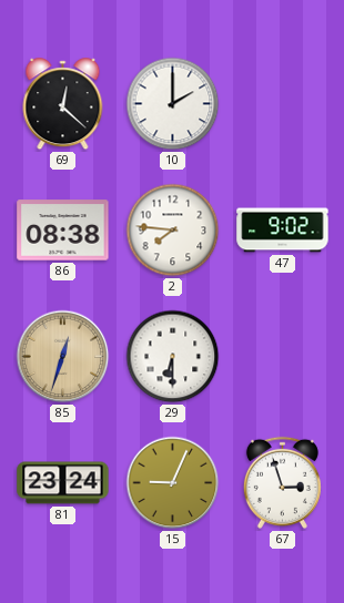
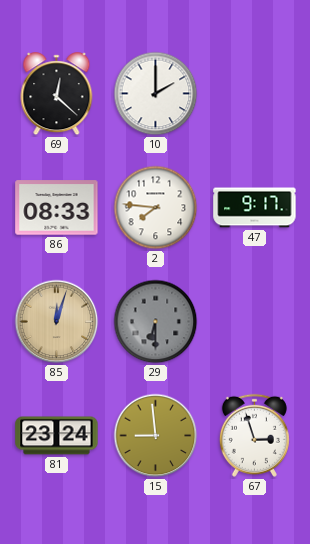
86: 08:38 -> 08:33
47: 9:02 -> 9:17
85: 12:33 -> 12:03
29 dial: white -> grey
15: 9:04 -> 8:59
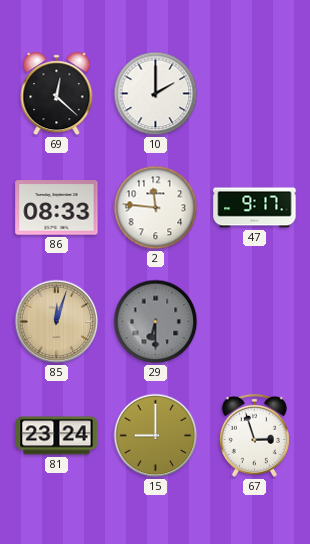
2: 7:46 -> 11:46
15: 8:59 -> 9:00
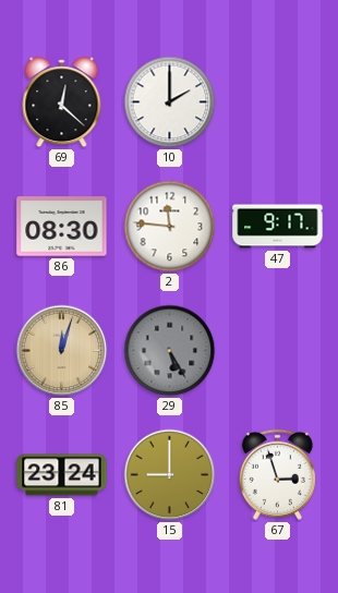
86: 08:33 -> 08:30
29: 6:30 -> 5:25
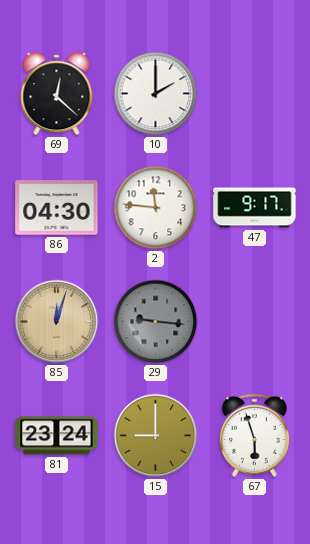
86: 08:30 -> 04:30
29: 5:25 -> 9:16
67: 2:57 -> 5:57
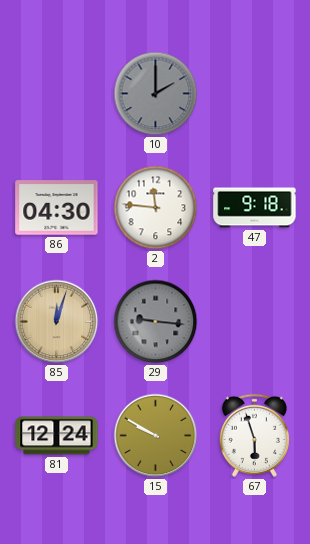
69: 12:22 -> none
10 dial: white -> grey
47: 9:17 -> 9:18
81: 23:24 -> 12:24
15: 9:00 -> 9:50
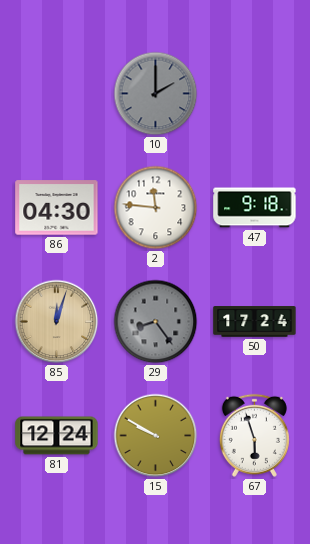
29: 9:16 -> 8:24
50: none -> 17:24
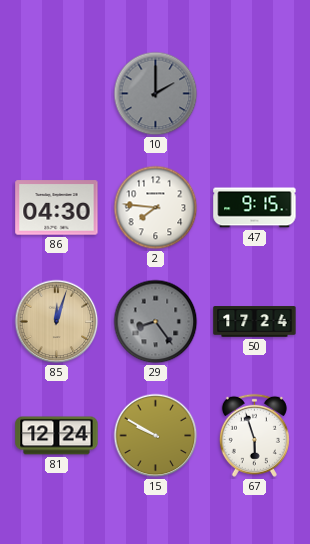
2: 11:46 -> 7:46
47: 9:18 -> 9:15
